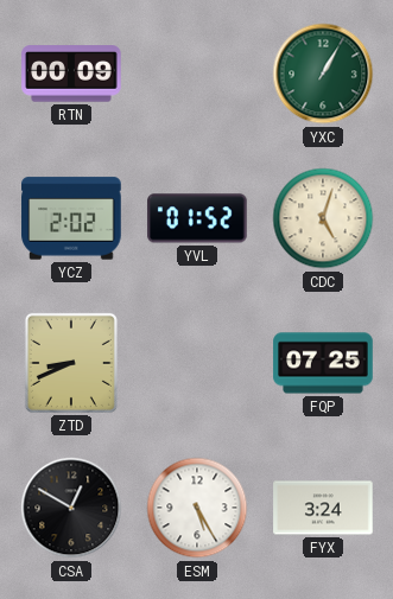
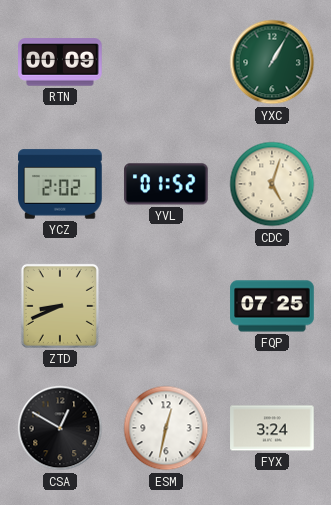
ESM: 5:25 -> 12:32
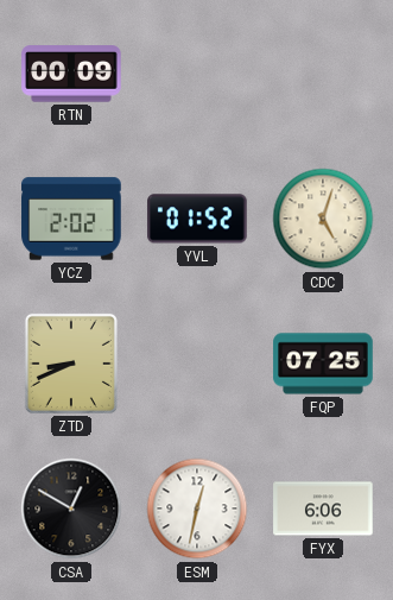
YXC: 1:05 -> none
FYX: 3:24 -> 6:06
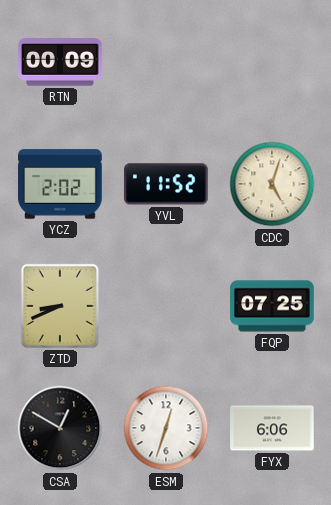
YVL: 01:52 -> 11:52
ESM: 12:32 -> 12:33
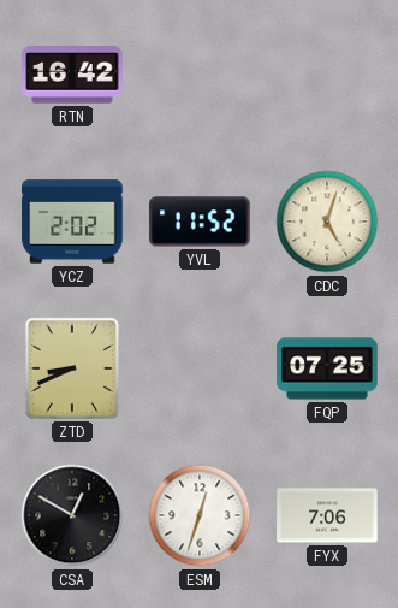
RTN: 00:09 -> 16:42
FYX: 6:06 -> 7:06
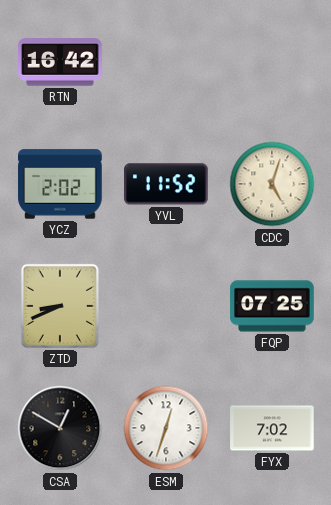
FYX: 7:06 -> 7:02
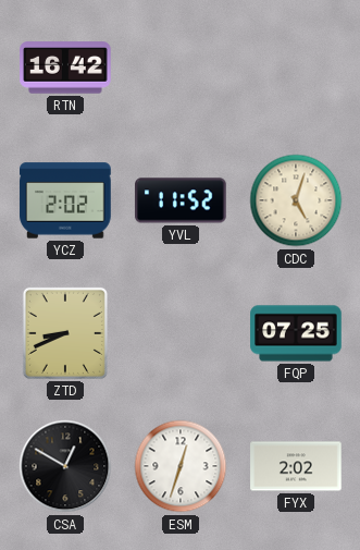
FYX: 7:02 -> 2:02
